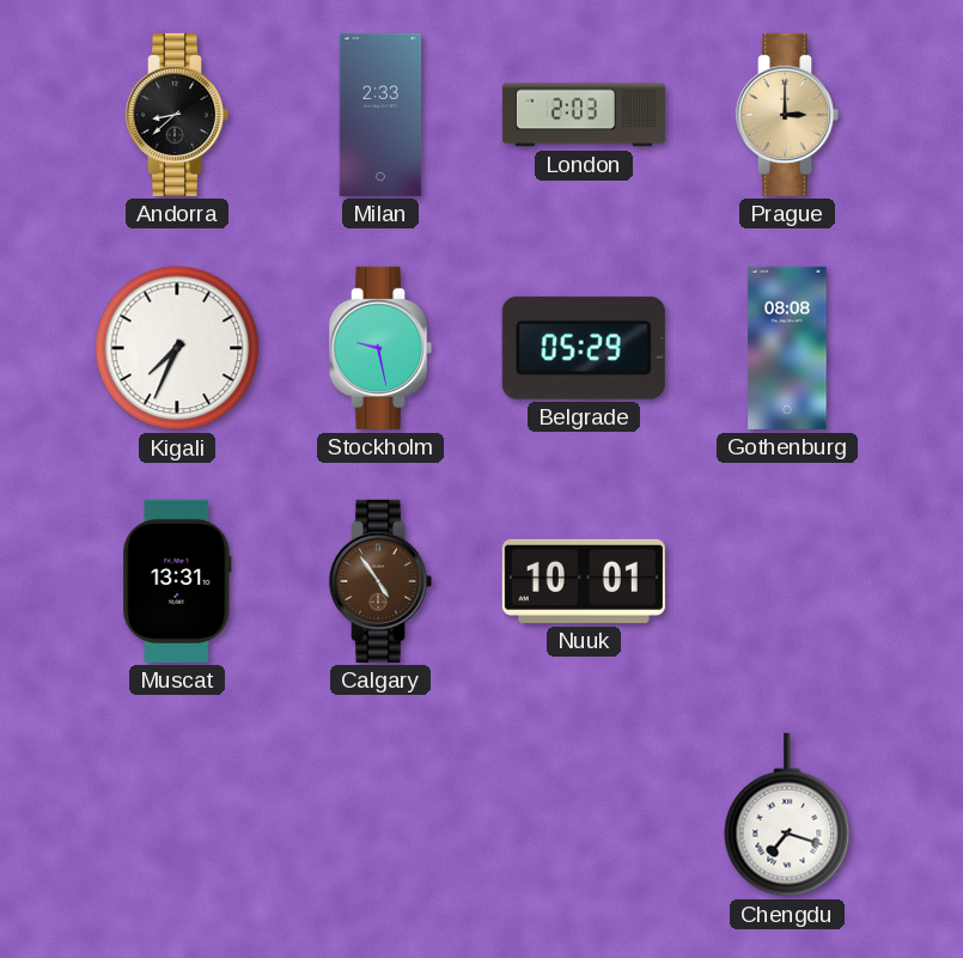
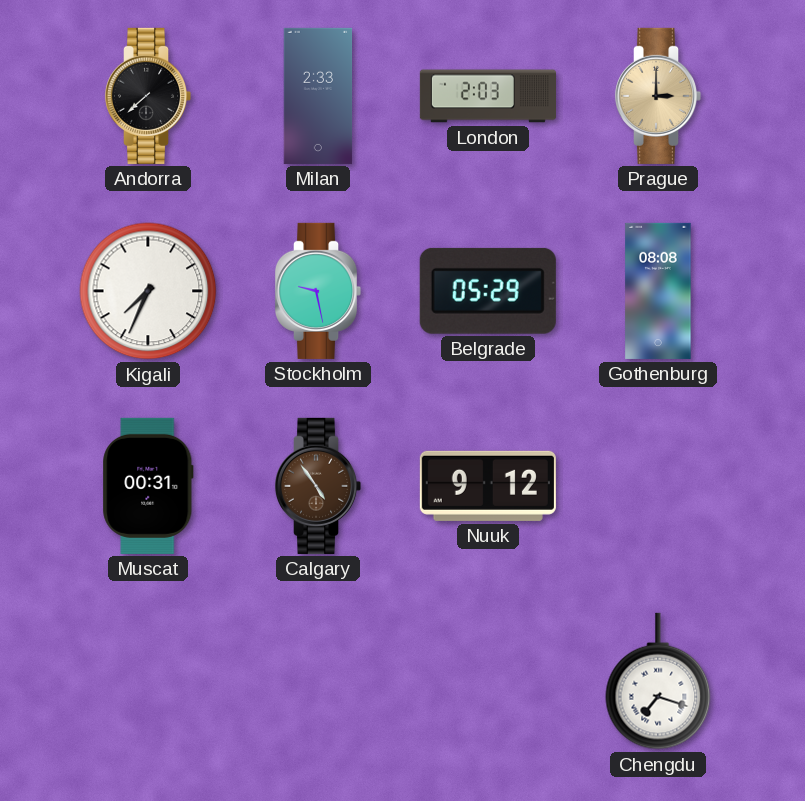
Andorra: 8:38 -> 7:38
Muscat: 13:31 -> 00:31
Nuuk: 10:01 -> 9:12
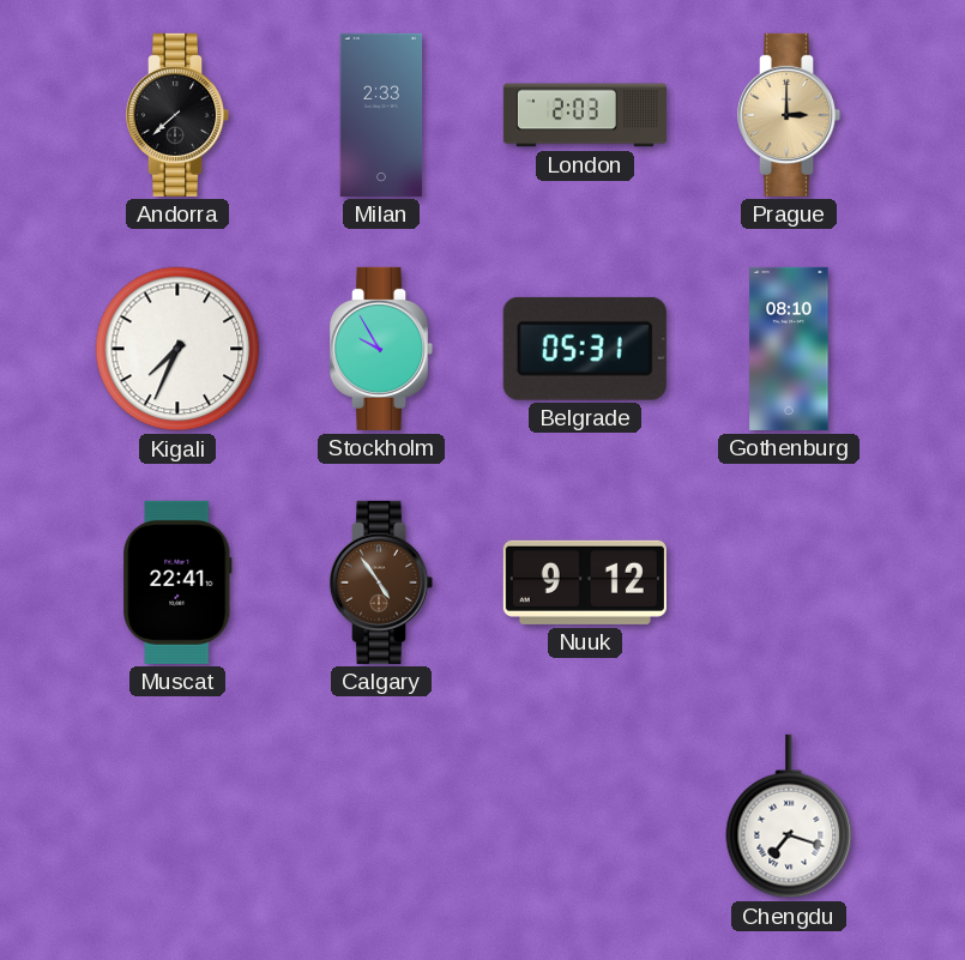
Stockholm: 9:28 -> 9:55
Belgrade: 05:29 -> 05:31
Gothenburg: 08:08 -> 08:10
Muscat: 00:31 -> 22:41
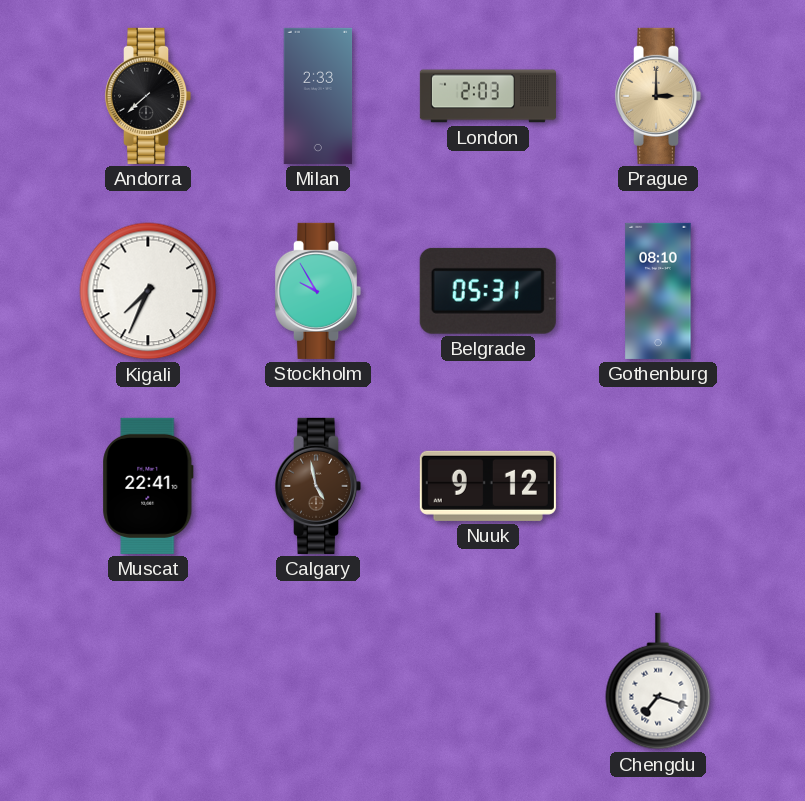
Calgary: 4:54 -> 4:58
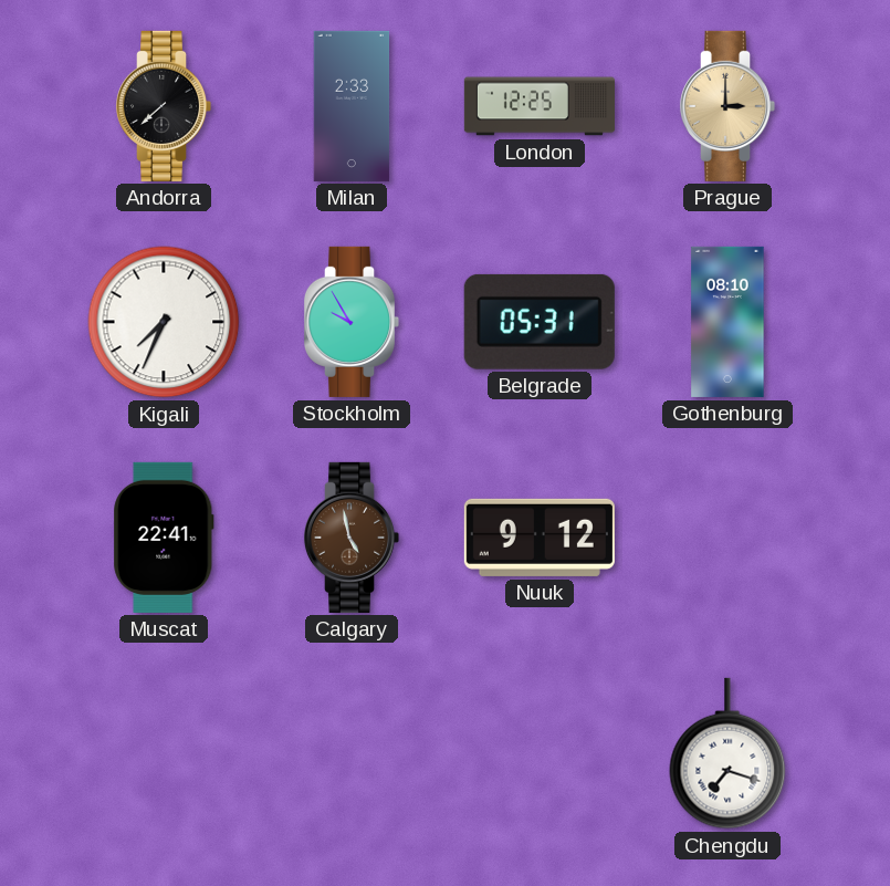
London: 2:03 -> 12:25
